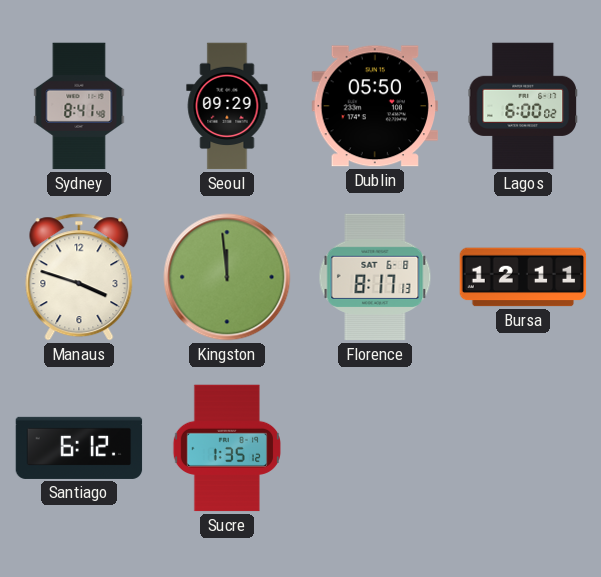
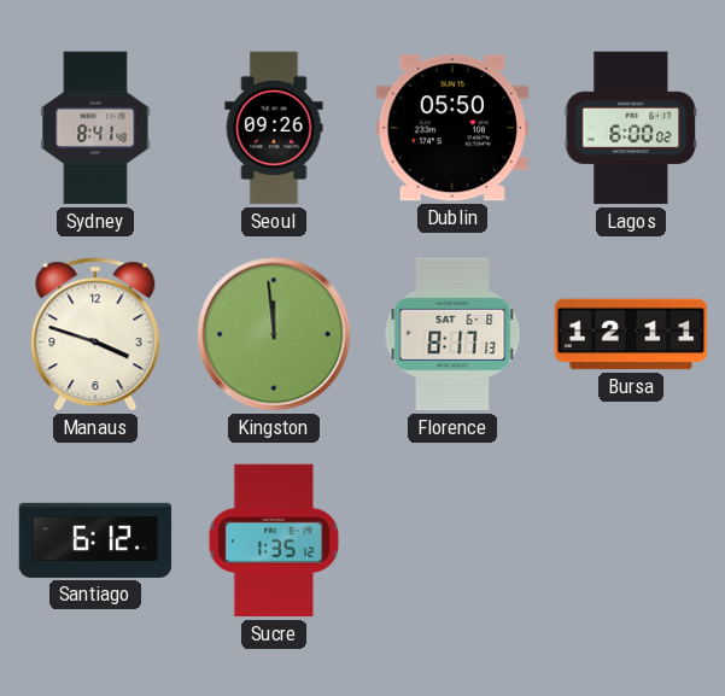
Seoul: 09:29 -> 09:26
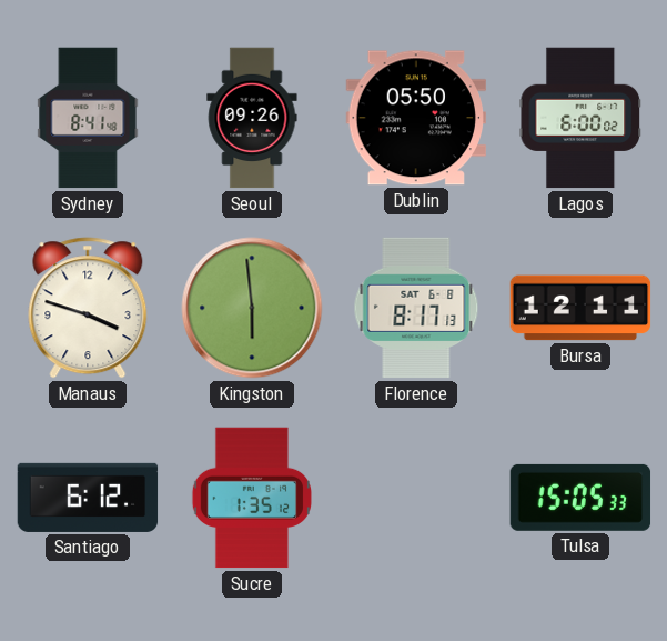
Kingston: 11:59 -> 5:59
Tulsa: none -> 15:05
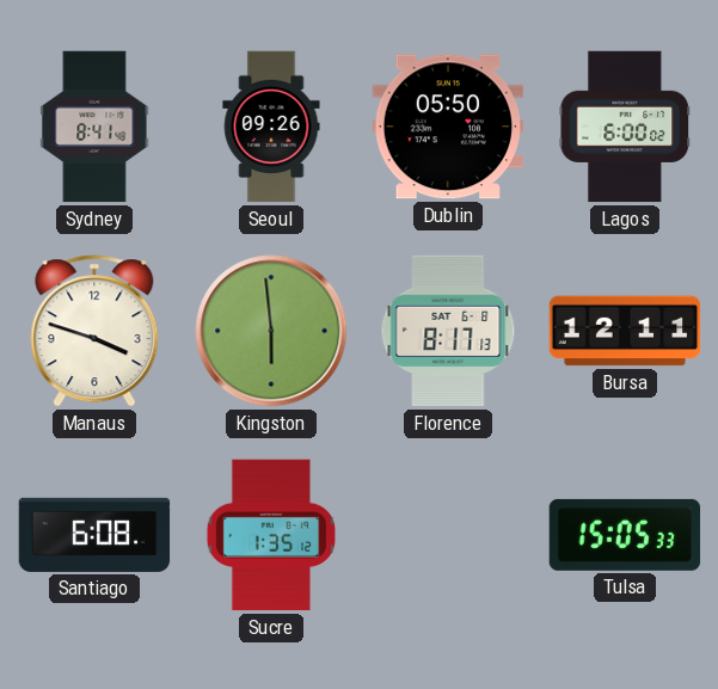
Santiago: 6:12 -> 6:08
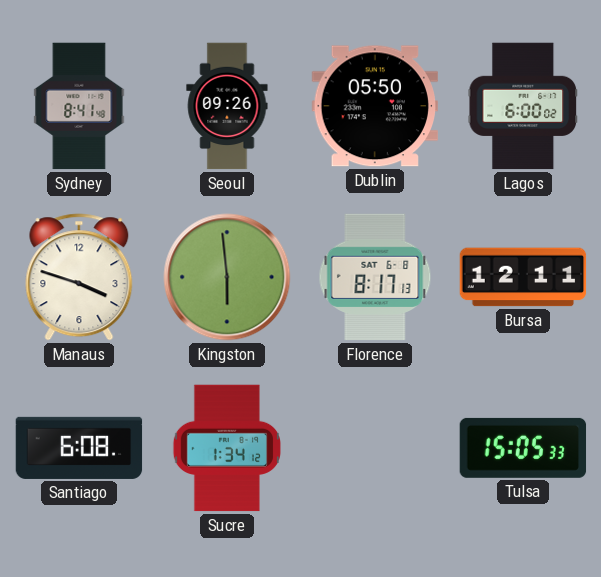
Sucre: 1:35 -> 1:34
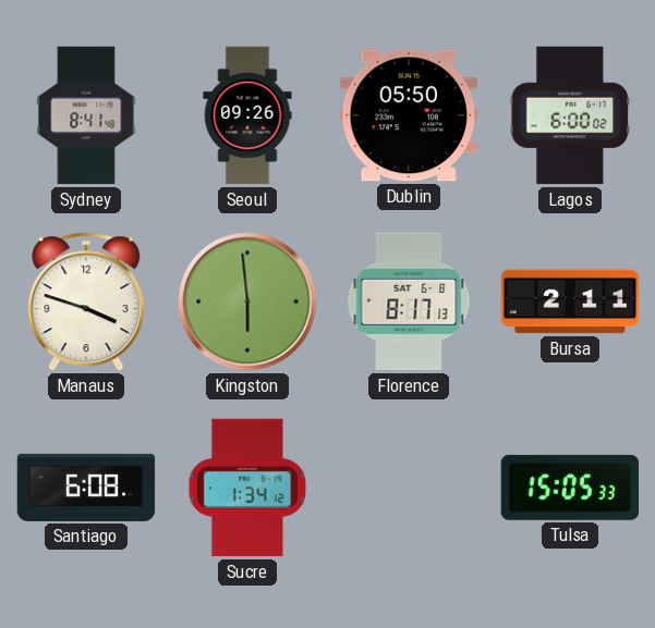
Bursa: 12:11 -> 2:11
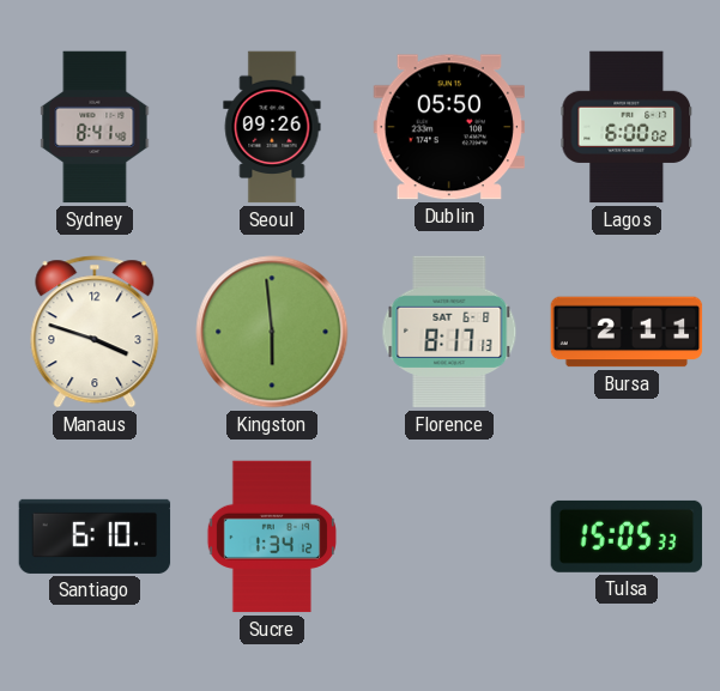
Santiago: 6:08 -> 6:10
